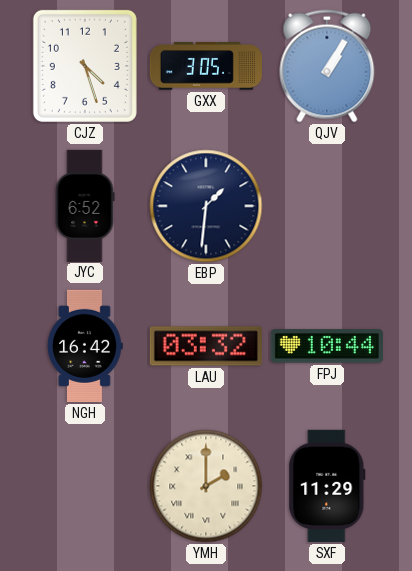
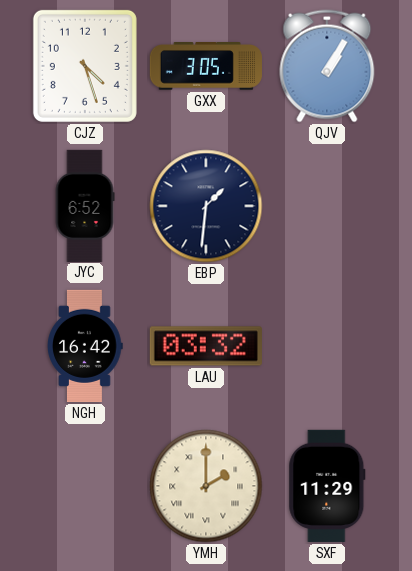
FPJ: 10:44 -> none
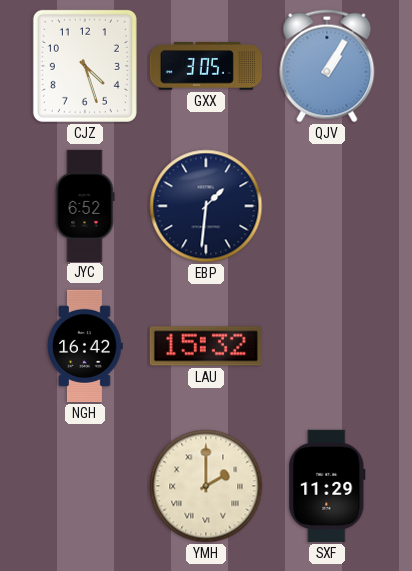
LAU: 03:32 -> 15:32
